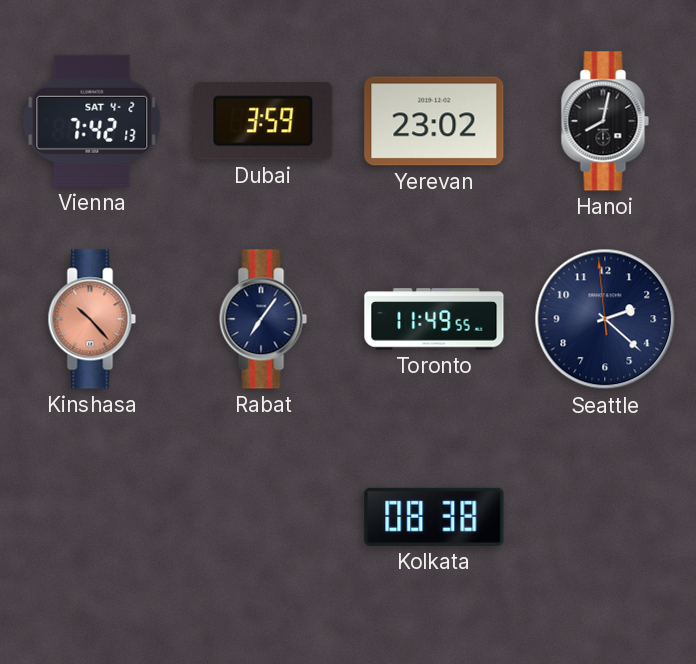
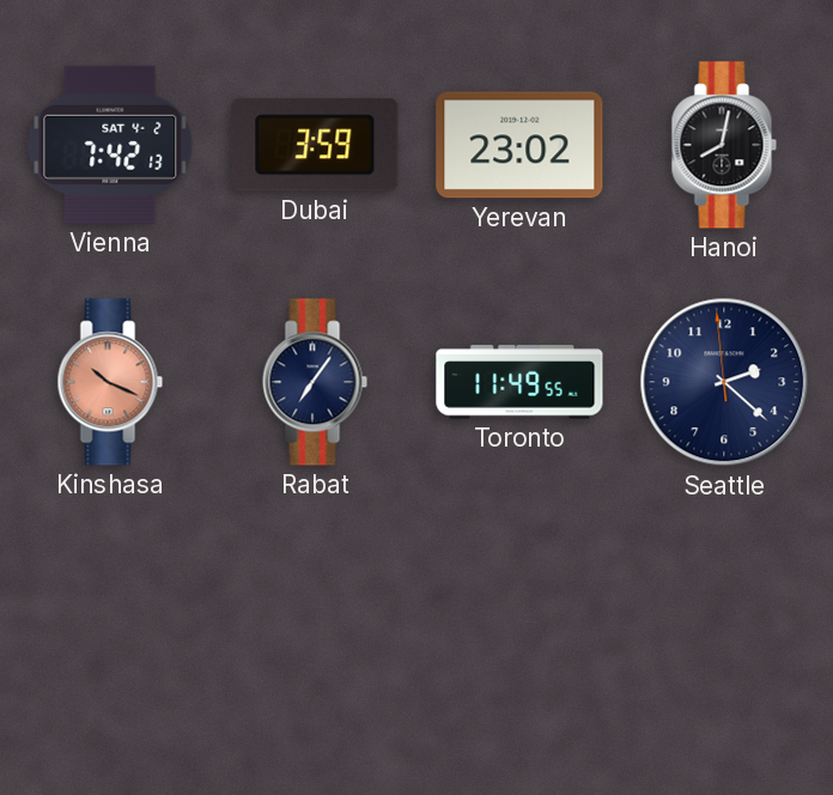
Kinshasa: 10:23 -> 10:19
Kolkata: 08:38 -> none
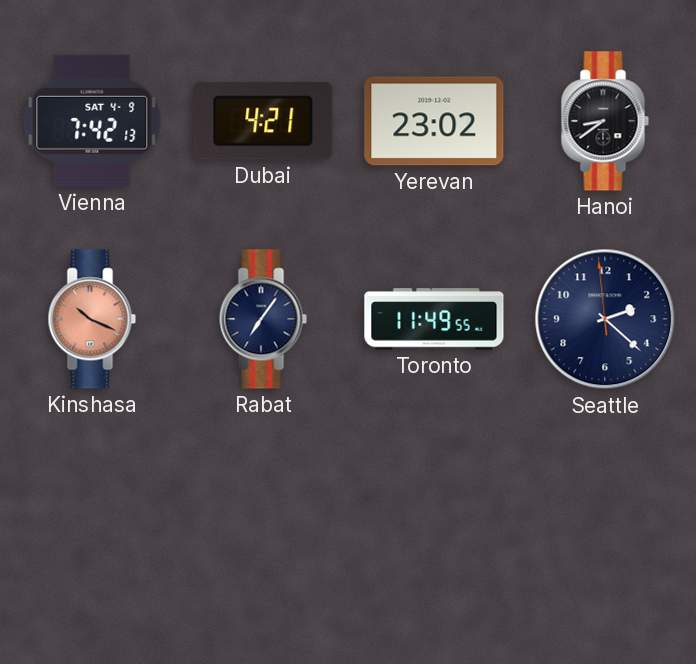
Vienna date: SAT 4-2 -> SAT 4-9
Dubai: 3:59 -> 4:21
Hanoi: 8:02 -> 8:39
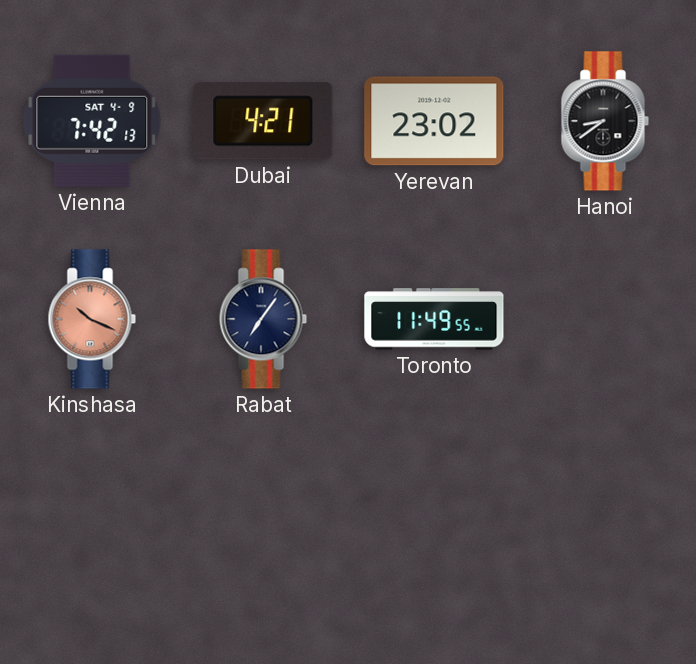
Seattle: 2:21 -> none
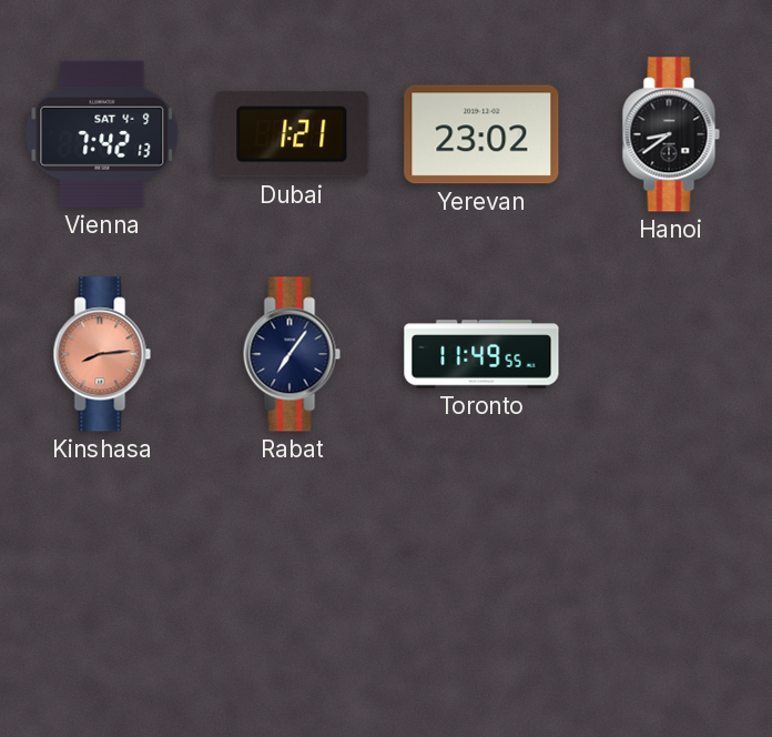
Dubai: 4:21 -> 1:21
Kinshasa: 10:19 -> 8:14
